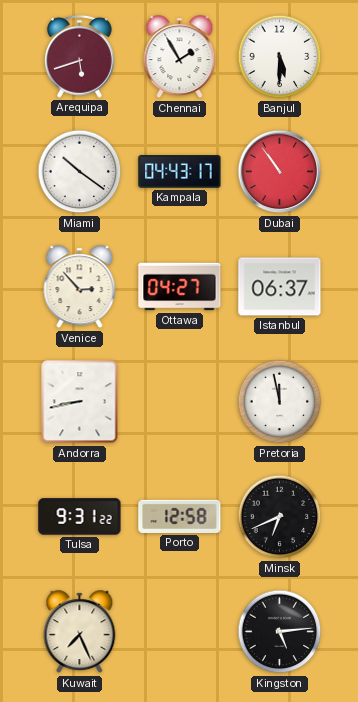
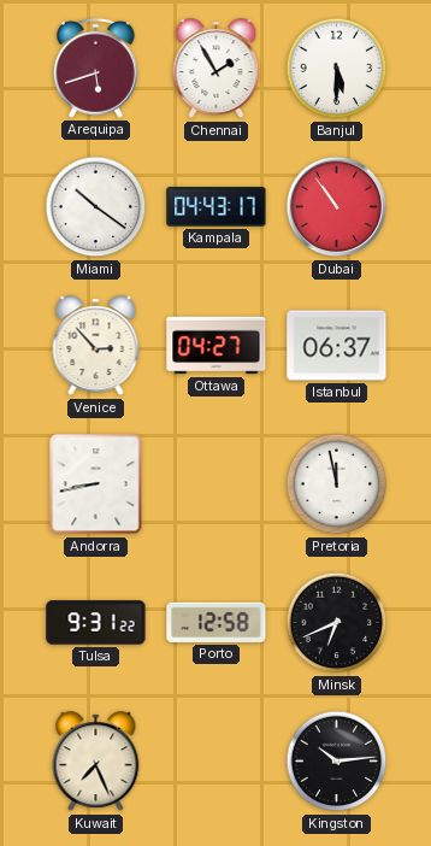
Kingston: 5:14 -> 10:14
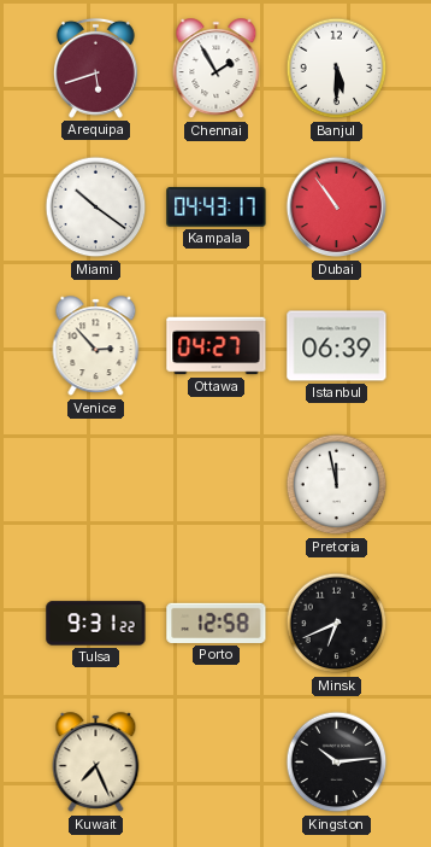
Istanbul: 06:37 -> 06:39
Andorra: 8:43 -> none
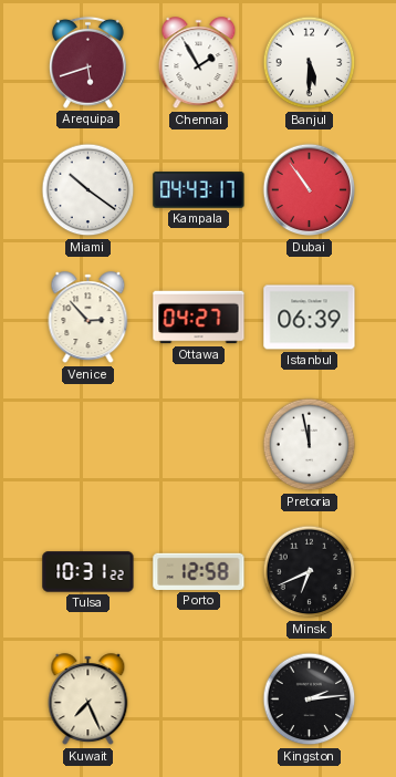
Tulsa: 9:31 -> 10:31
Kingston: 10:14 -> 2:14
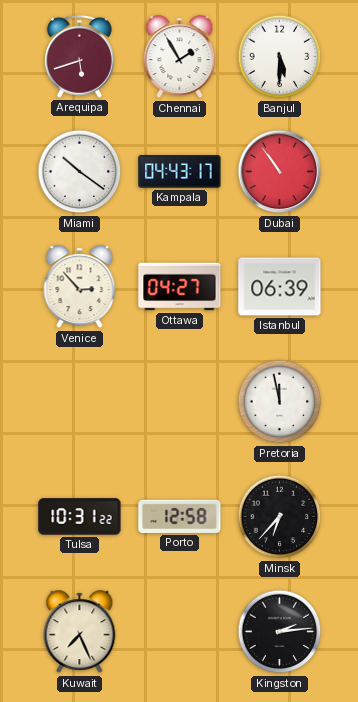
Minsk: 6:41 -> 6:37
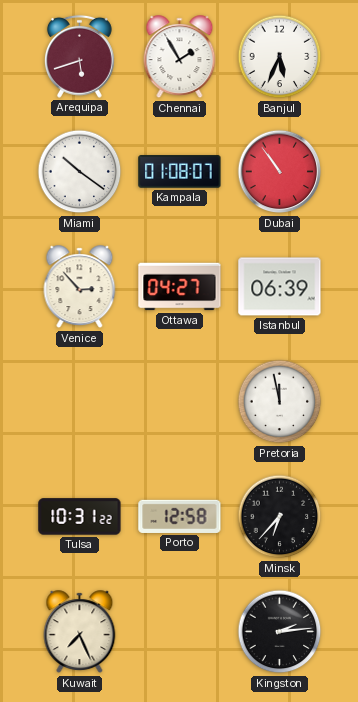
Banjul: 5:30 -> 5:34
Kampala: 04:43 -> 01:08
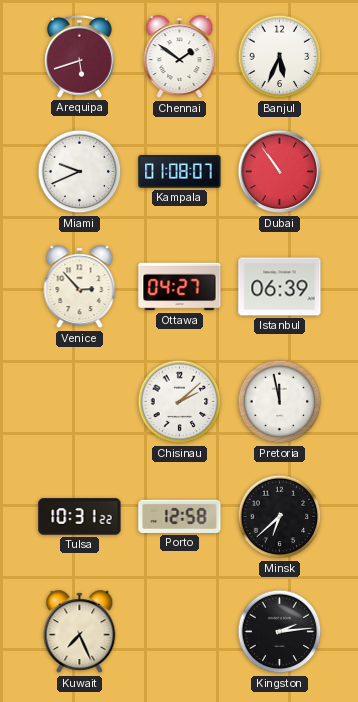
Chennai: 1:55 -> 1:51
Miami: 10:21 -> 9:41
Chisinau: none -> 2:08
Minsk: 6:37 -> 6:38
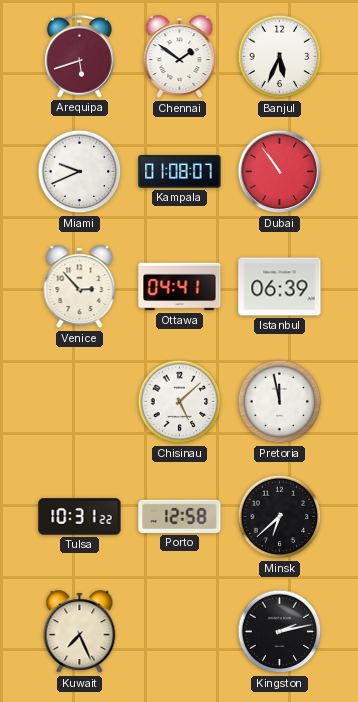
Ottawa: 04:27 -> 04:41
Chisinau: 2:08 -> 5:08
Kingston: 2:14 -> 2:13
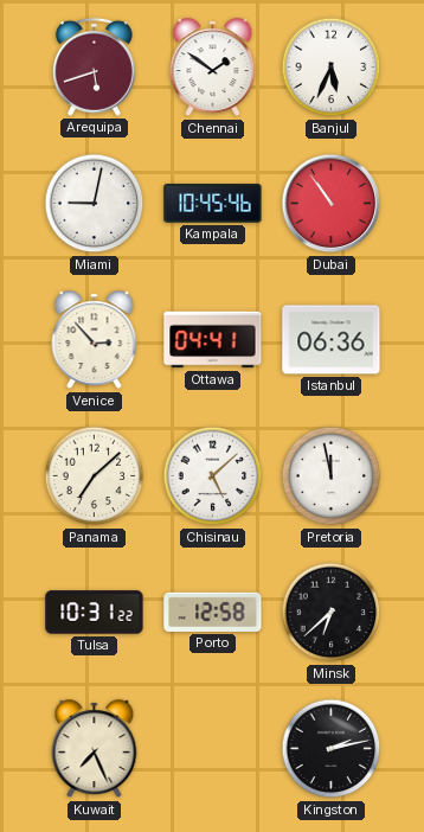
Miami: 9:41 -> 9:02
Kampala: 01:08 -> 10:45
Istanbul: 06:39 -> 06:36
Panama: none -> 7:08
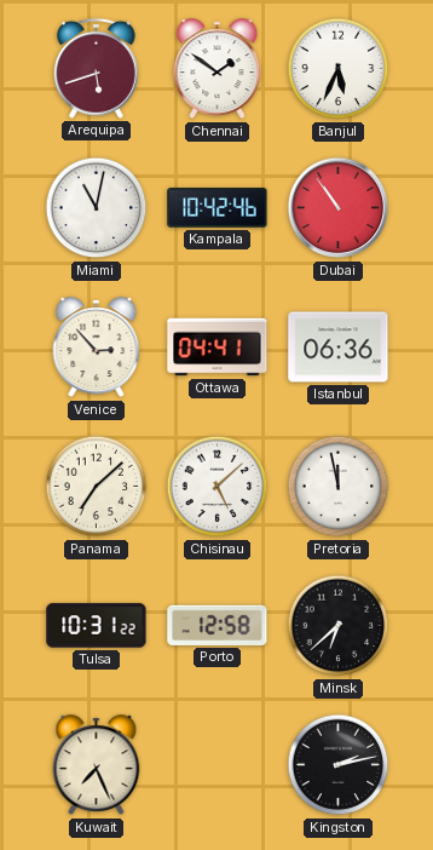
Miami: 9:02 -> 11:02
Kampala: 10:45 -> 10:42
